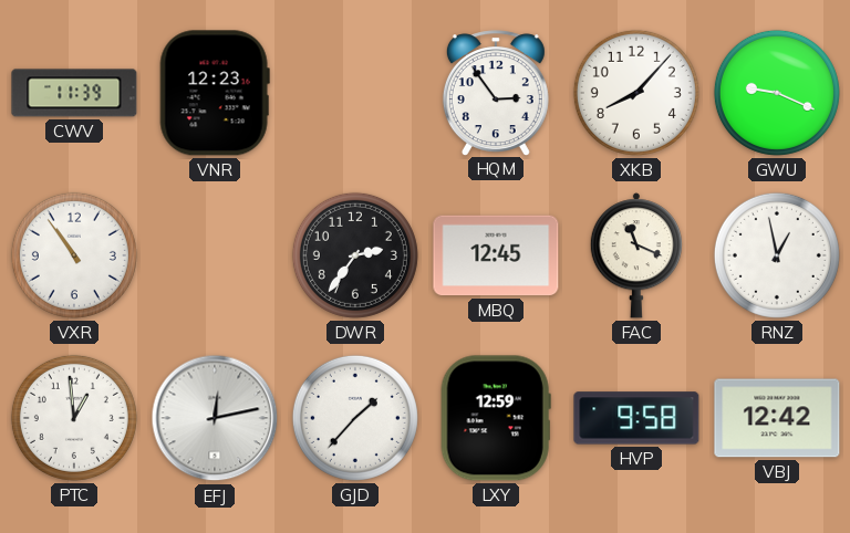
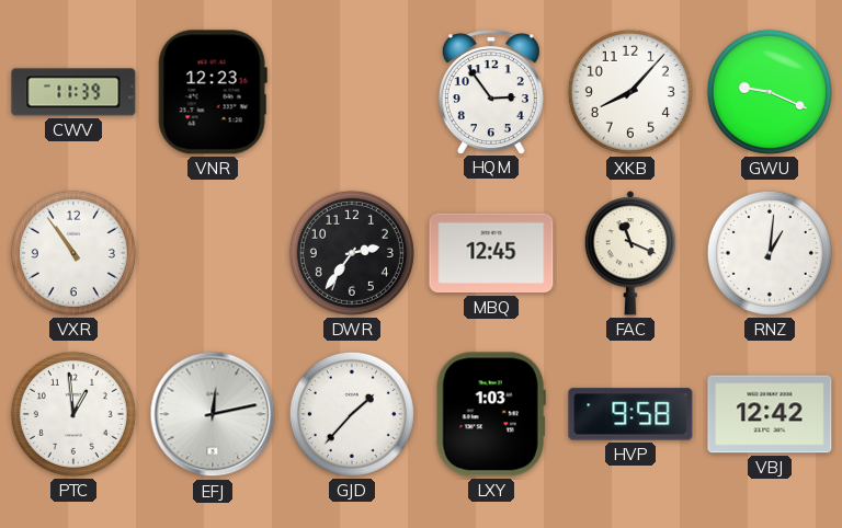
RNZ: 12:58 -> 1:01
LXY: 12:59 -> 1:03
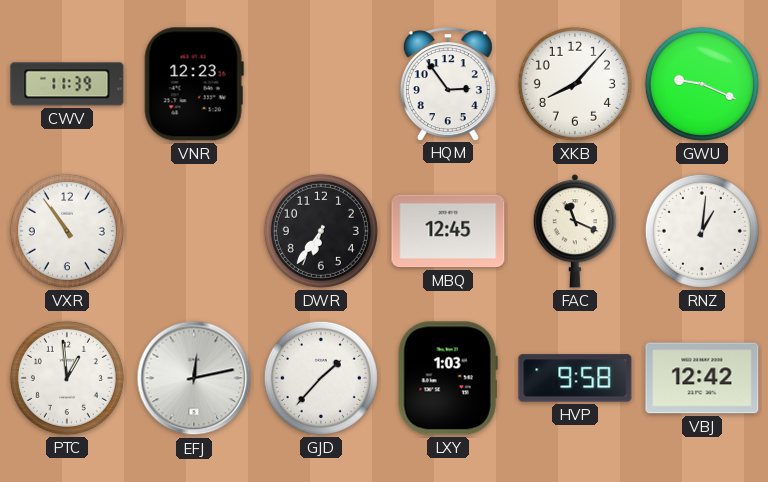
DWR: 2:36 -> 6:36
